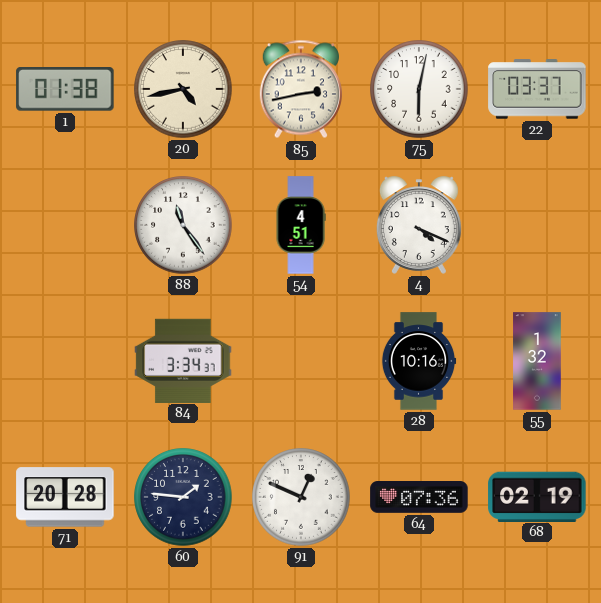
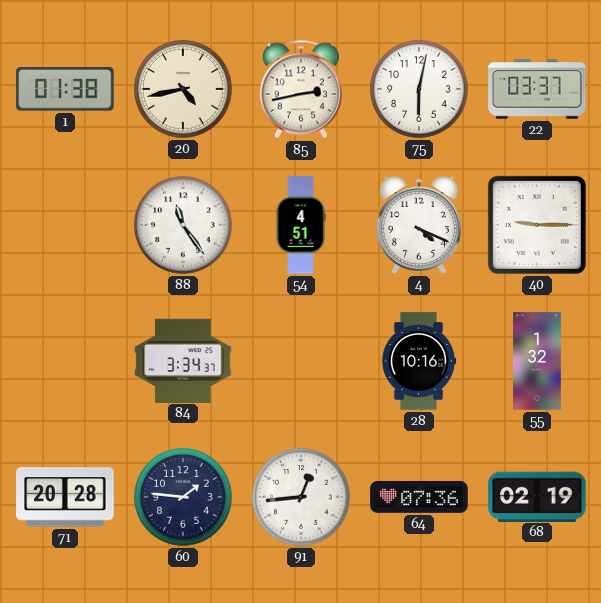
40: none -> 9:15
91: 12:49 -> 12:44
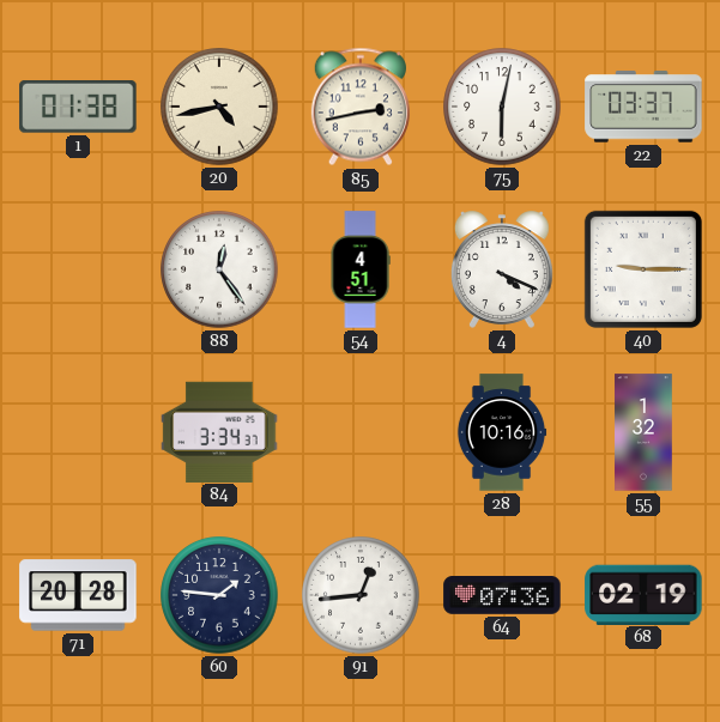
88: 11:24 -> 12:24
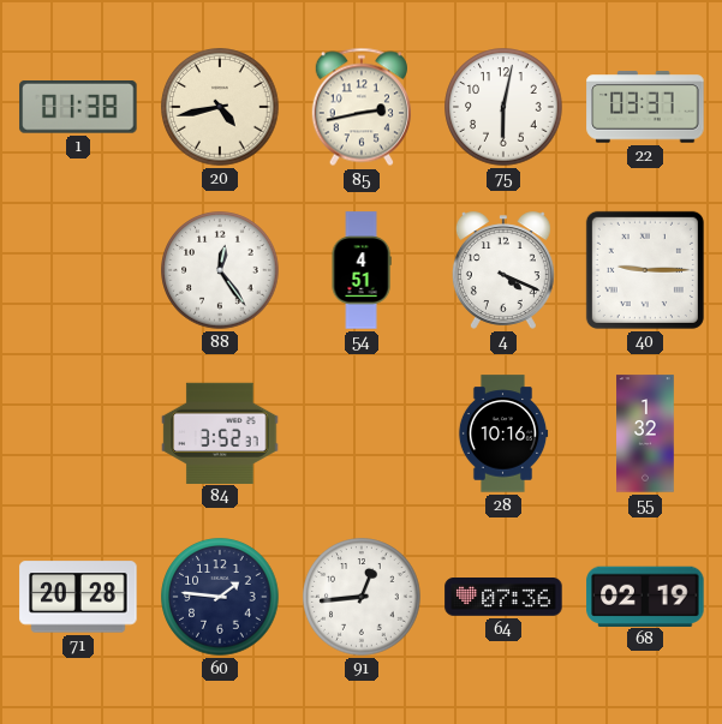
84: 3:34 -> 3:52
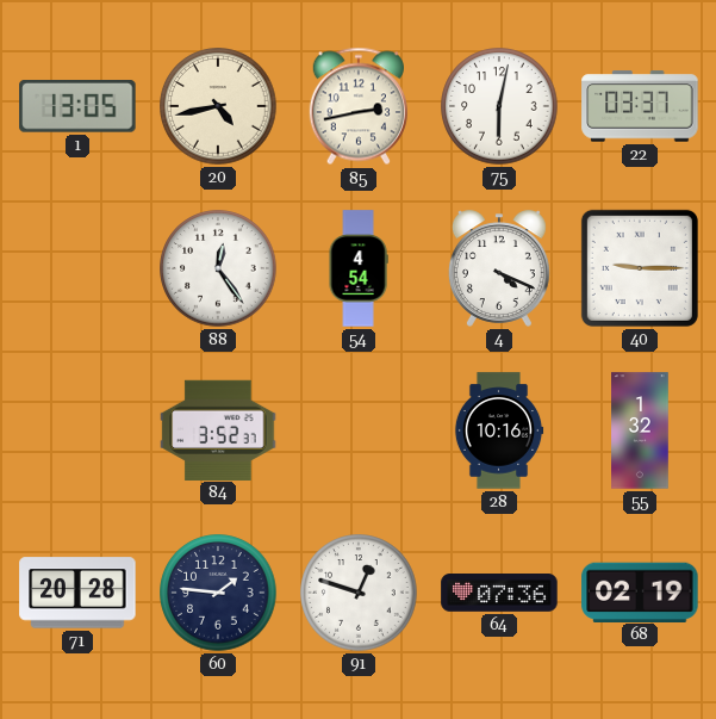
1: 01:38 -> 13:05
54: 4:51 -> 4:54
91: 12:44 -> 12:48
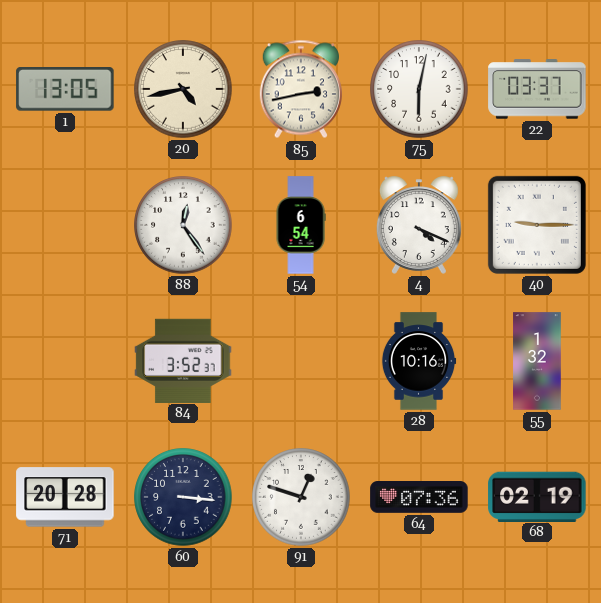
54: 4:54 -> 6:54
60: 1:46 -> 3:16
